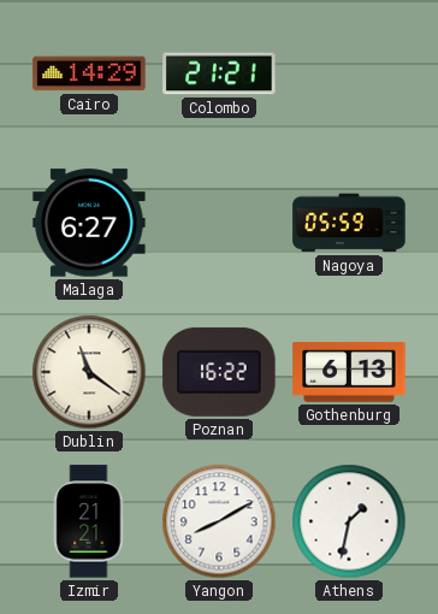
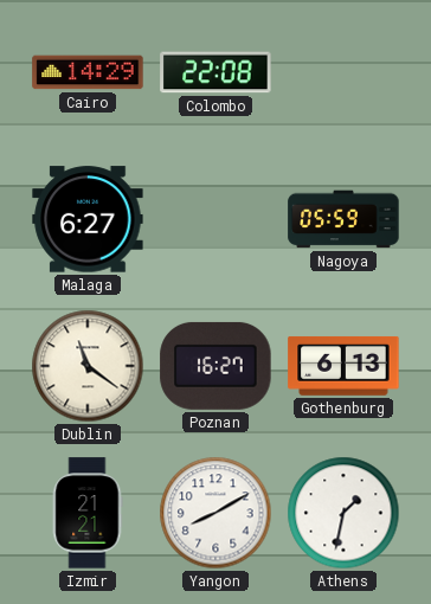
Colombo: 21:21 -> 22:08
Poznan: 16:22 -> 16:27
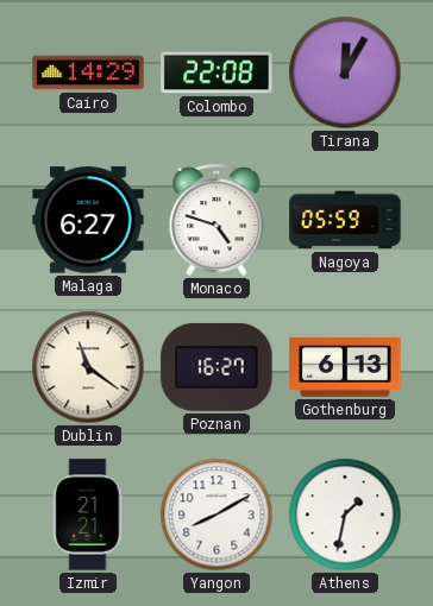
Tirana: none -> 12:05
Monaco: none -> 4:48
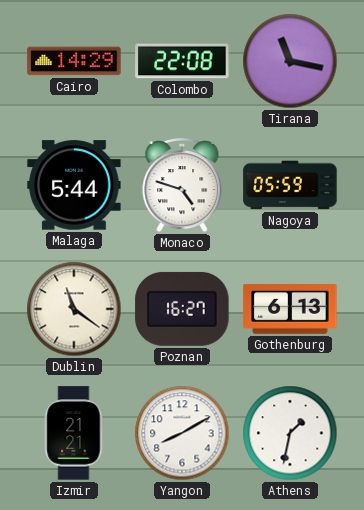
Tirana: 12:05 -> 11:17
Malaga: 6:27 -> 5:44
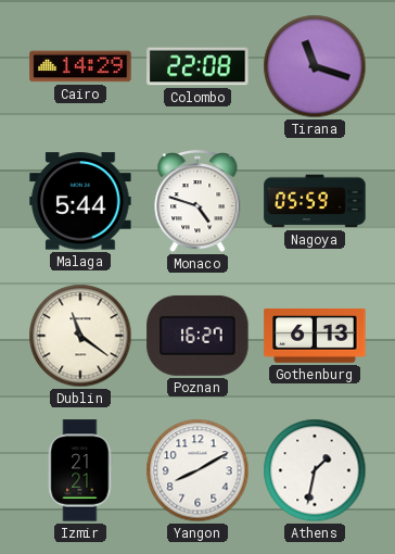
Tirana: 11:17 -> 11:18
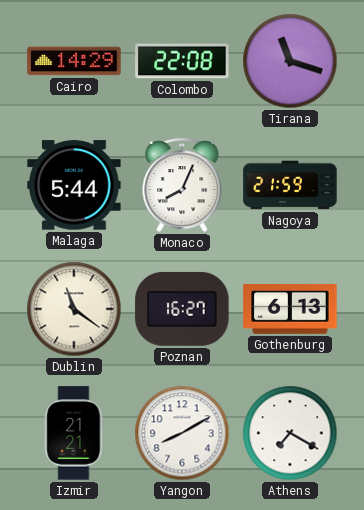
Monaco: 4:48 -> 8:04
Nagoya: 05:59 -> 21:59
Athens: 1:32 -> 7:20
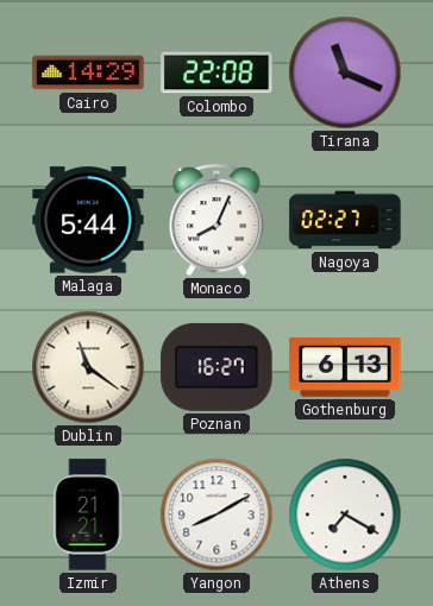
Tirana: 11:18 -> 11:19
Nagoya: 21:59 -> 02:27
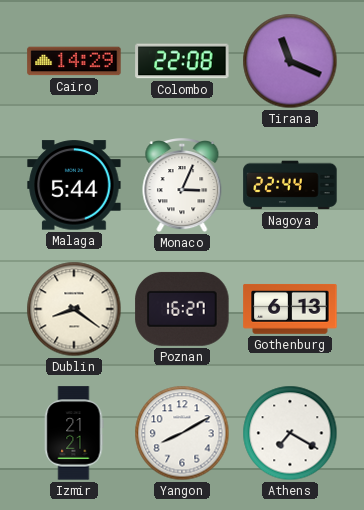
Monaco: 8:04 -> 3:04
Nagoya: 02:27 -> 22:44
Dublin: 11:21 -> 8:21
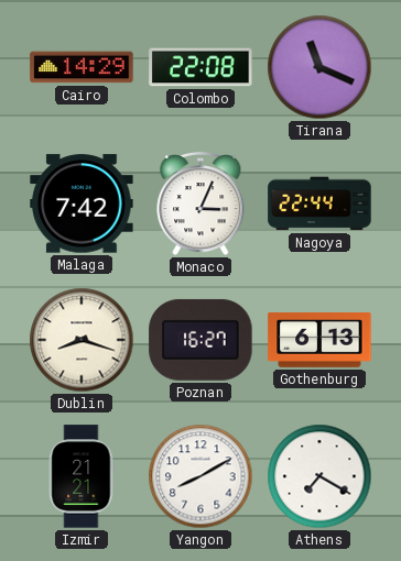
Malaga: 5:44 -> 7:42
Dublin: 8:21 -> 8:18
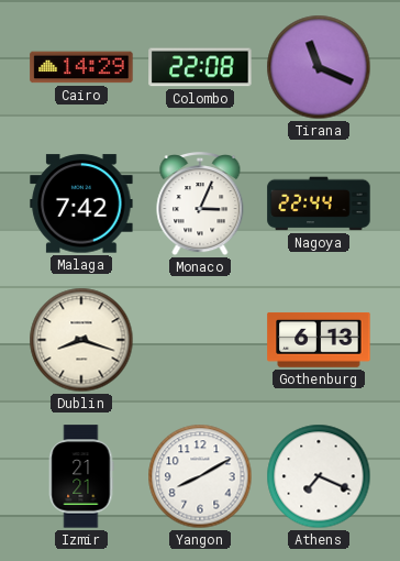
Poznan: 16:27 -> none
Athens: 7:20 -> 7:19
